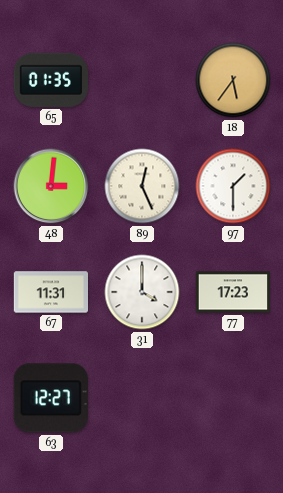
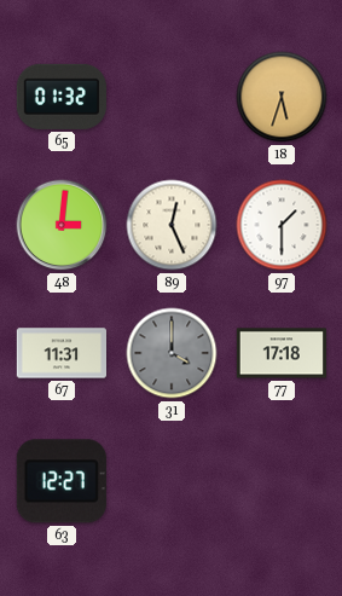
65: 01:35 -> 01:32
18: 5:36 -> 5:33
31 dial: white -> grey
77: 17:23 -> 17:18
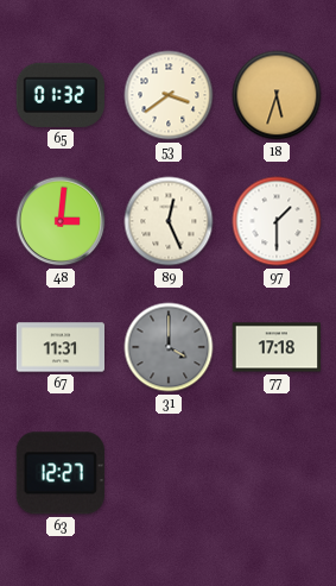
53: none -> 3:39
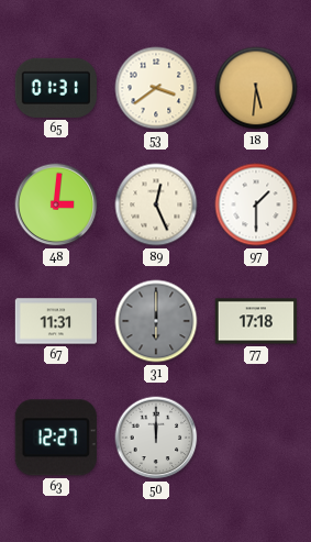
65: 01:32 -> 01:31
18: 5:33 -> 5:31
31: 4:00 -> 6:00
50: none -> 12:00
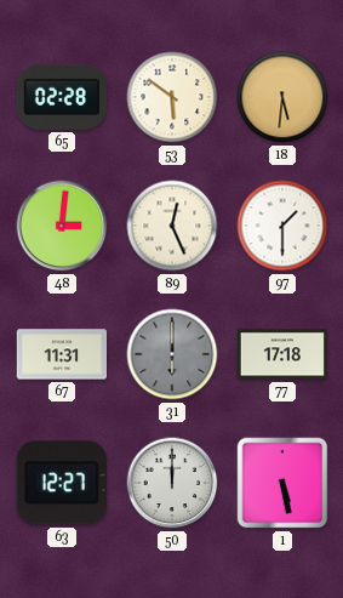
65: 01:31 -> 02:28
53: 3:39 -> 5:51
1: none -> 5:28
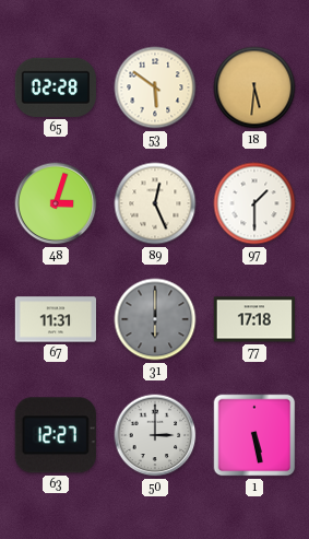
48: 3:01 -> 3:03
50: 12:00 -> 3:00
